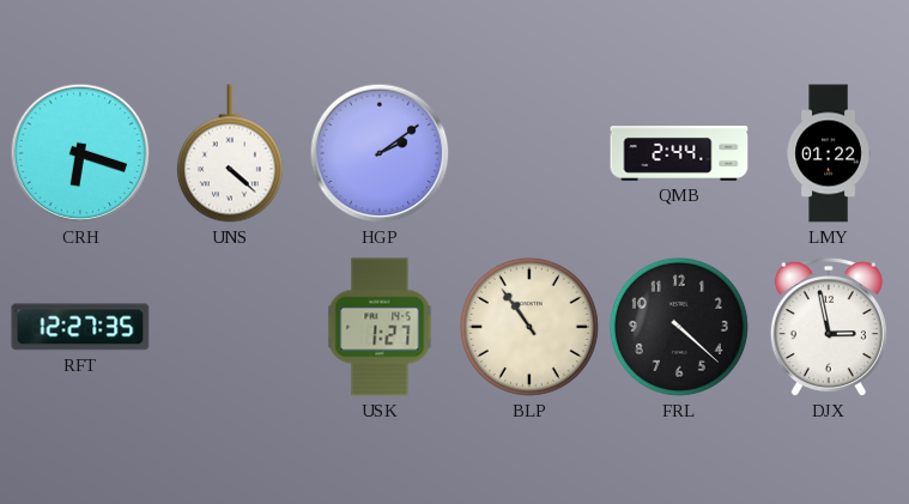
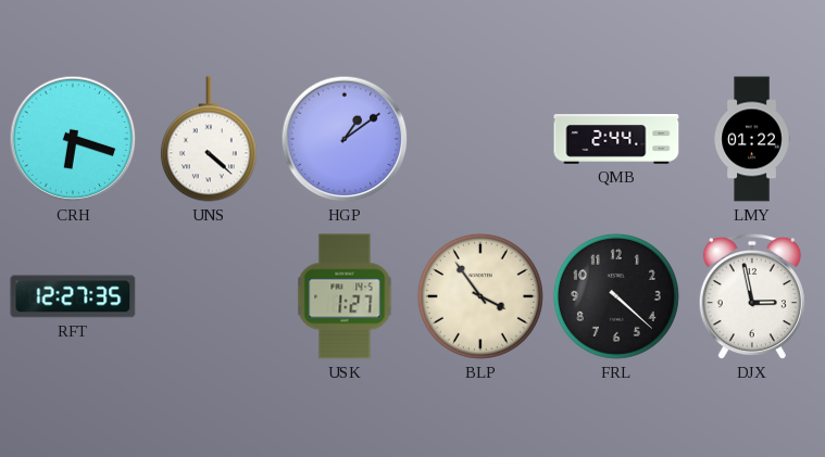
HGP: 2:09 -> 1:09
BLP: 10:54 -> 3:54
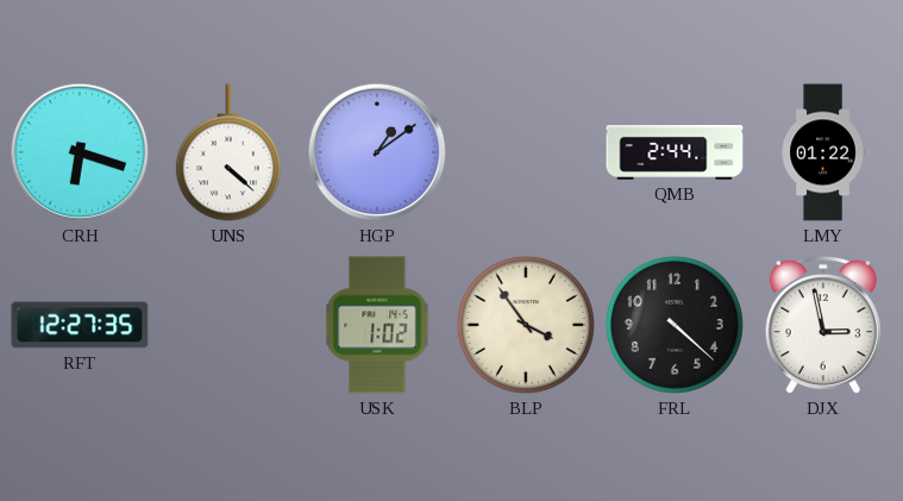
USK: 1:27 -> 1:02
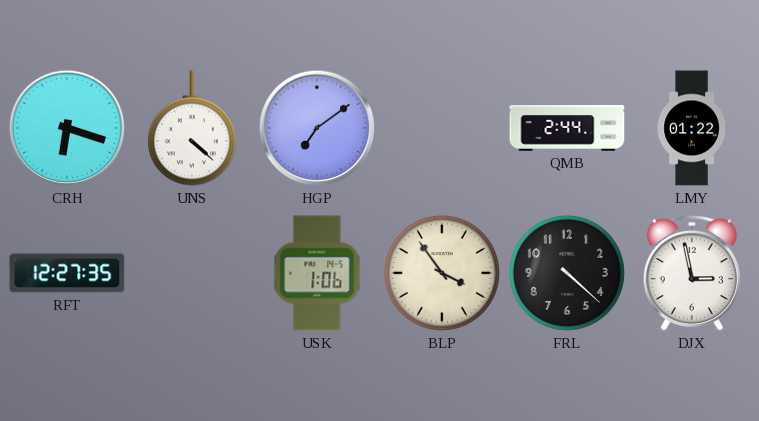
HGP: 1:09 -> 7:09
USK: 1:02 -> 1:06
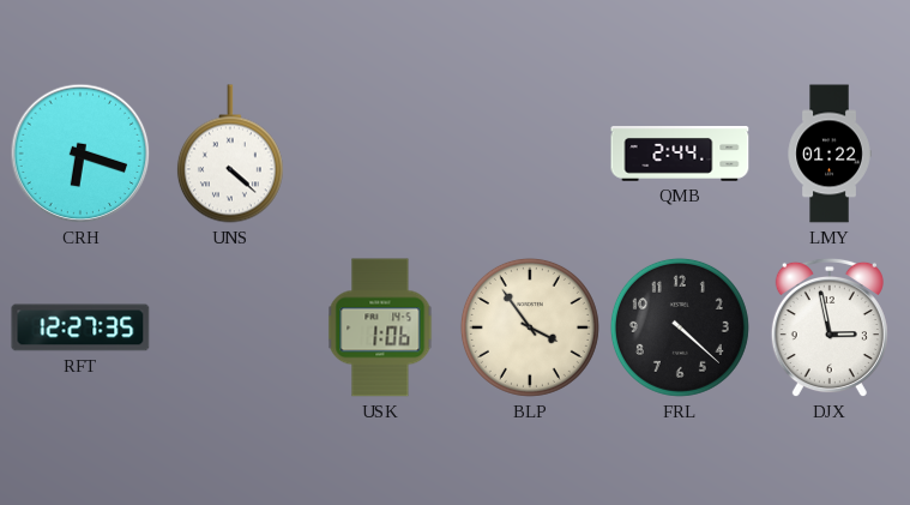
HGP: 7:09 -> none
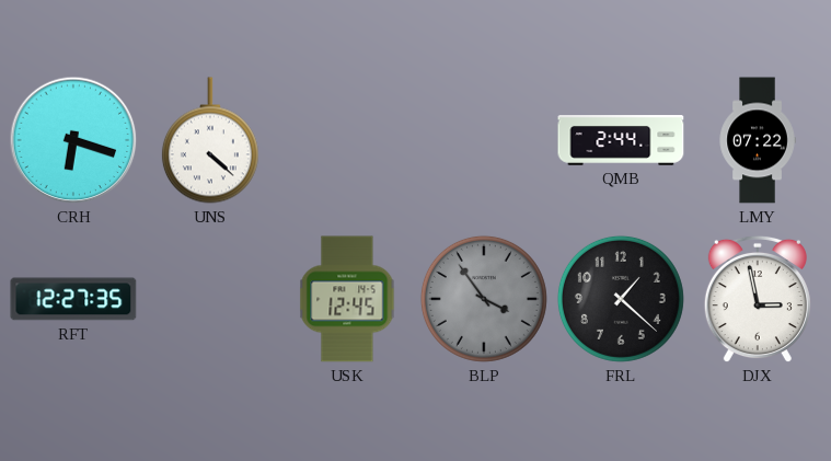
LMY: 01:22 -> 07:22
USK: 1:06 -> 12:45
BLP dial: cream -> grey
FRL: 4:22 -> 1:22
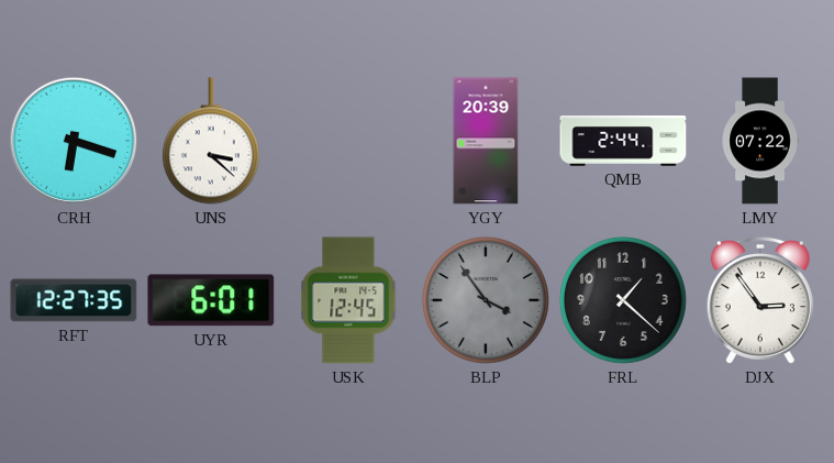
UNS: 4:22 -> 3:22
YGY: none -> 20:39
UYR: none -> 6:01
DJX: 2:58 -> 2:54
